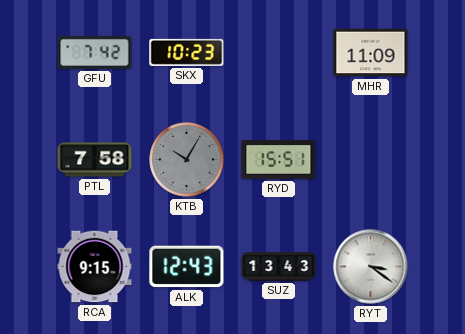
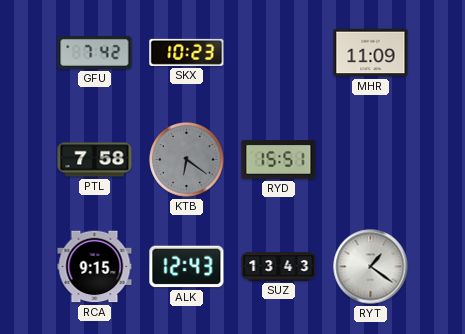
KTB: 10:05 -> 6:21
RYT: 3:21 -> 1:21
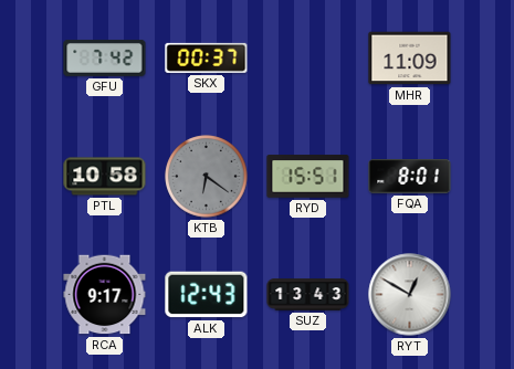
SKX: 10:23 -> 00:37
PTL: 7:58 -> 10:58
FQA: none -> 8:01
RCA: 9:15 -> 9:17
RYT: 1:21 -> 12:50
